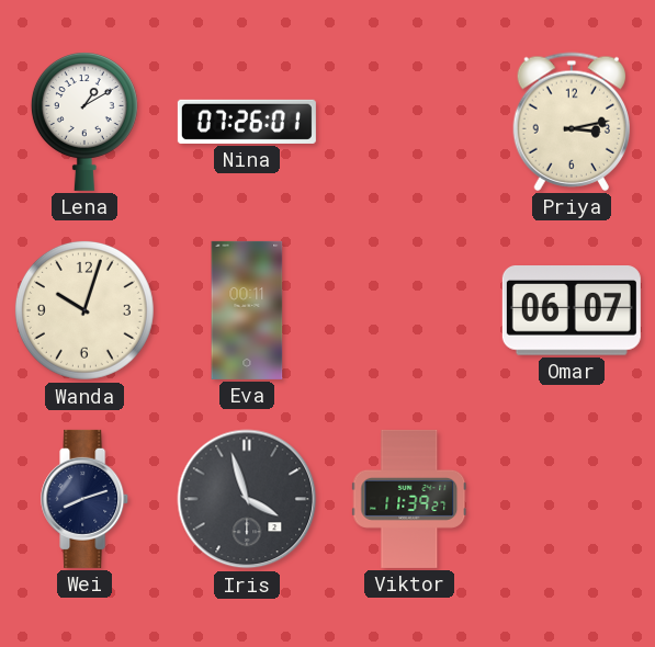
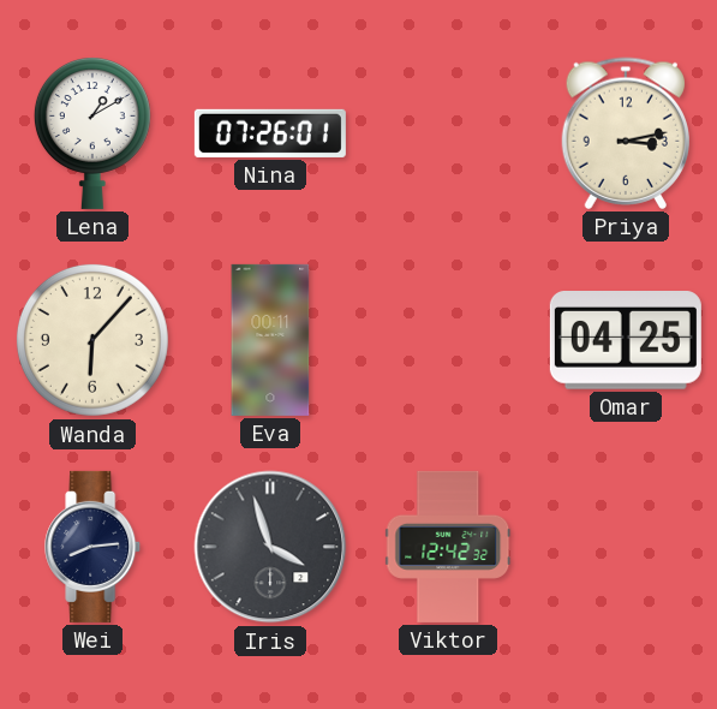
Wanda: 10:03 -> 6:07
Omar: 06:07 -> 04:25
Wei: 8:12 -> 8:14
Viktor: 11:39 -> 12:42
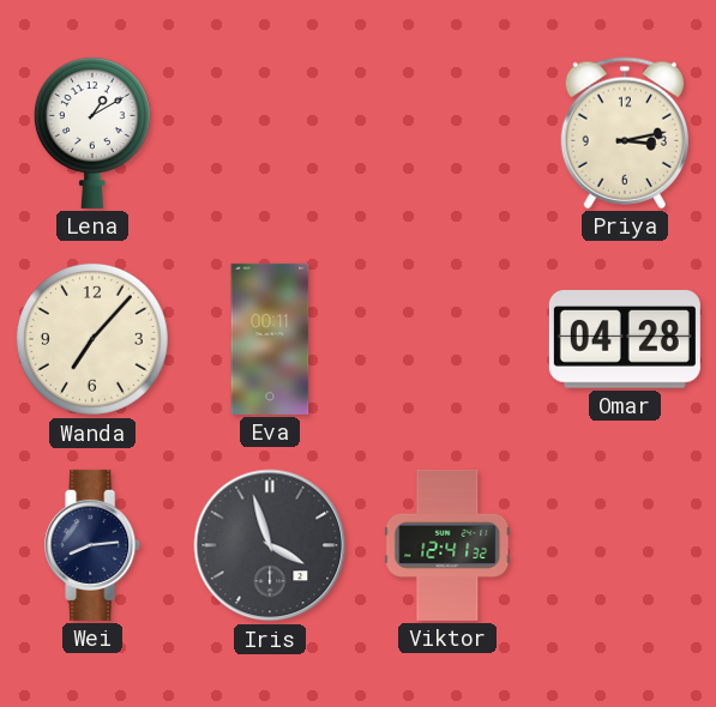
Nina: 07:26 -> none
Wanda: 6:07 -> 7:07
Omar: 04:25 -> 04:28
Viktor: 12:42 -> 12:41
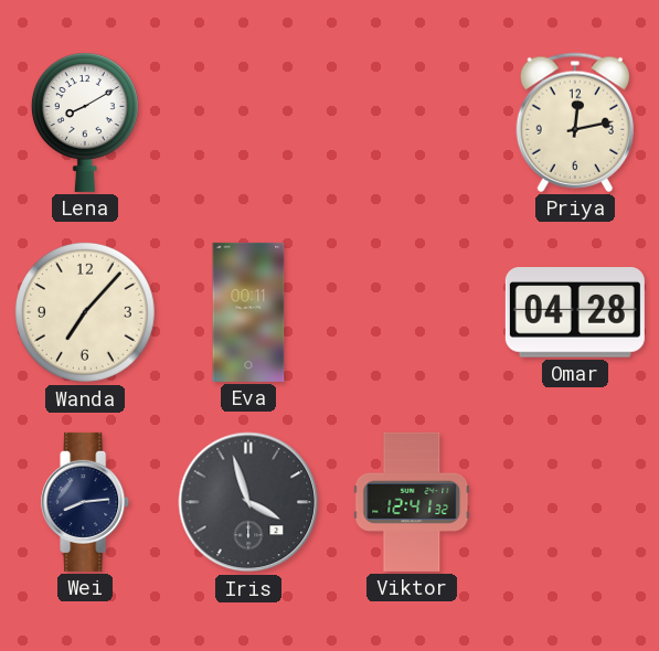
Lena: 1:10 -> 8:10
Priya: 3:13 -> 12:13
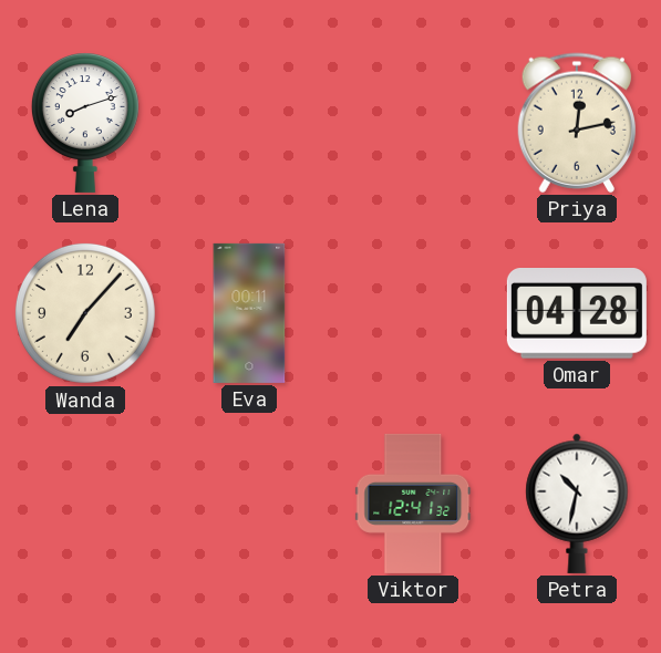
Lena: 8:10 -> 8:12
Wei: 8:14 -> none
Iris: 3:57 -> none
Petra: none -> 10:32
